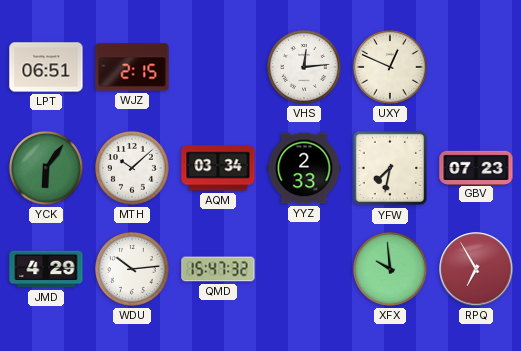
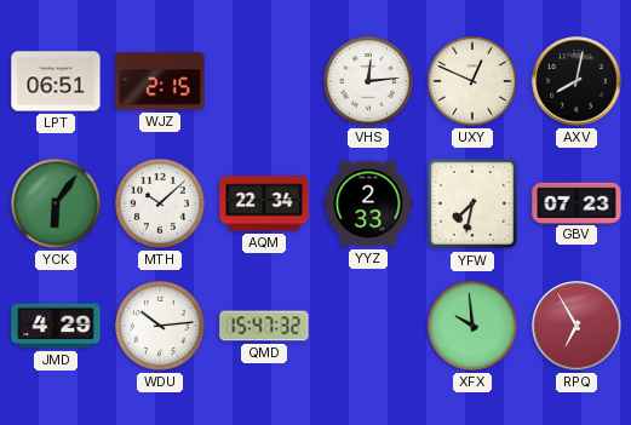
AXV: none -> 8:02
AQM: 03:34 -> 22:34
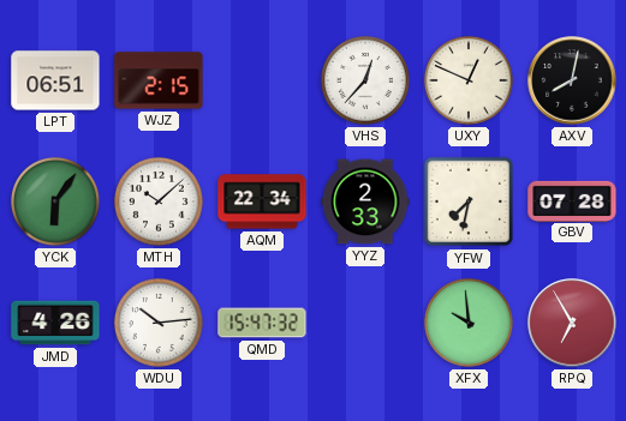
VHS: 12:14 -> 12:37
GBV: 07:23 -> 07:28
JMD: 4:29 -> 4:26
